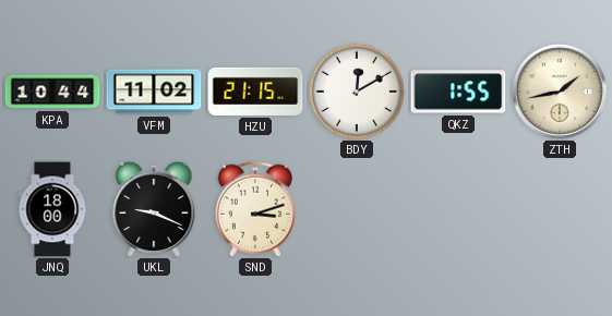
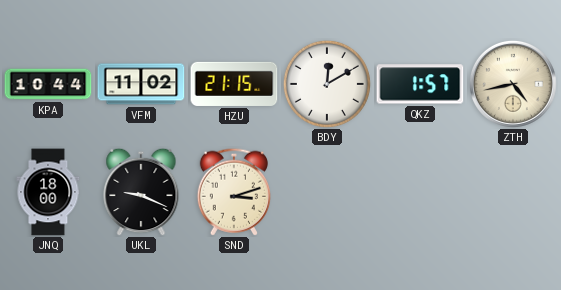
QKZ: 1:55 -> 1:57
ZTH: 1:43 -> 4:43
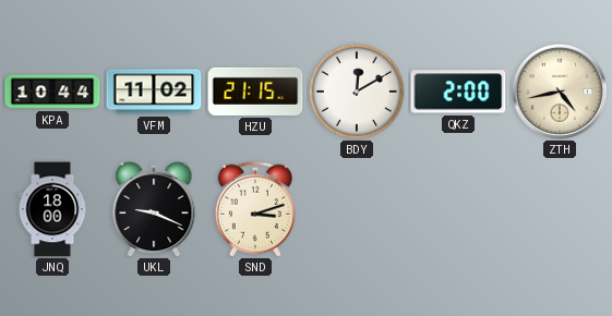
QKZ: 1:57 -> 2:00
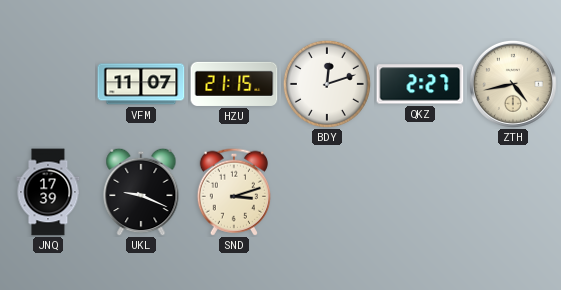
KPA: 10:44 -> none
VFM: 11:02 -> 11:07
BDY: 12:10 -> 12:12
QKZ: 2:00 -> 2:27
JNQ: 18:00 -> 17:39
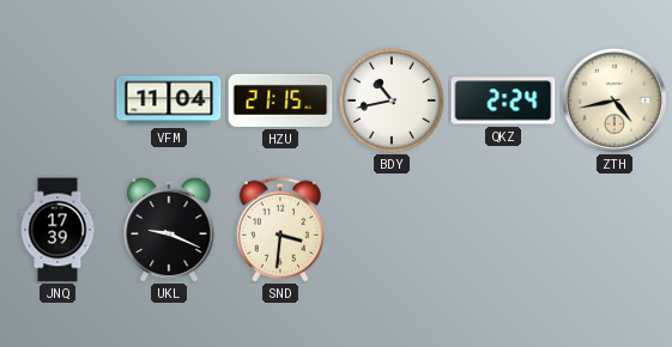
VFM: 11:07 -> 11:04
BDY: 12:12 -> 10:43
QKZ: 2:27 -> 2:24
SND: 3:12 -> 3:31
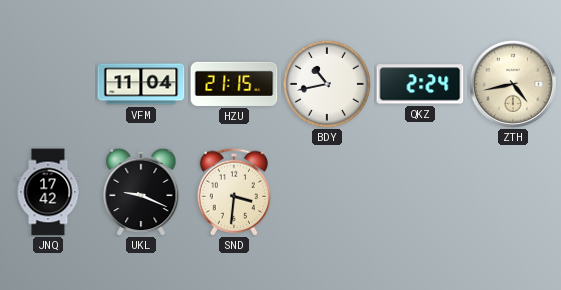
JNQ: 17:39 -> 17:42
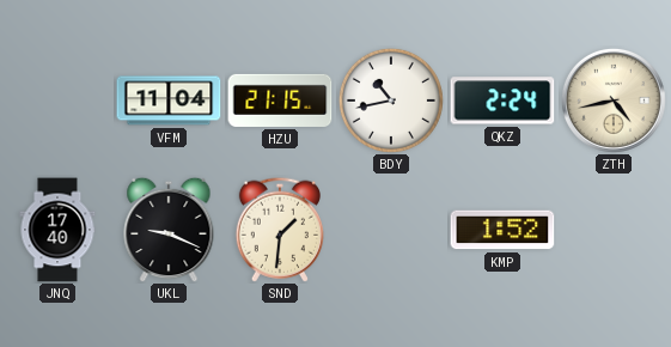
JNQ: 17:42 -> 17:40
SND: 3:31 -> 1:31
KMP: none -> 1:52
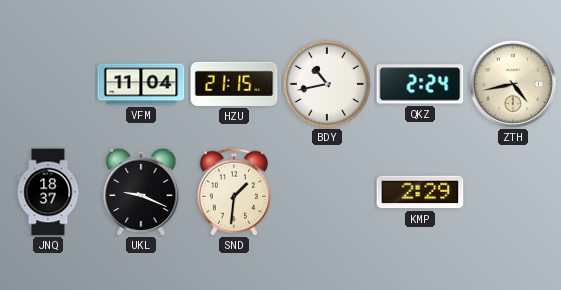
JNQ: 17:40 -> 18:37
KMP: 1:52 -> 2:29
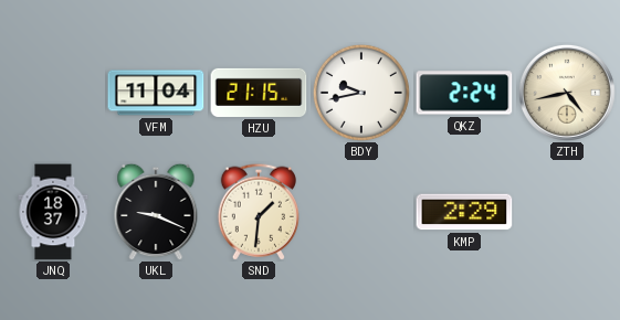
BDY: 10:43 -> 9:43
